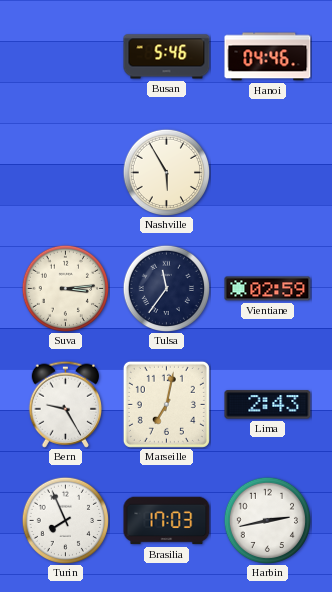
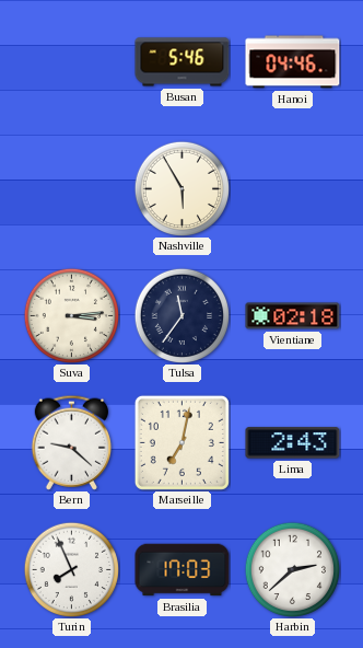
Vientiane: 02:59 -> 02:18
Bern: 9:25 -> 9:22
Harbin: 2:43 -> 2:38
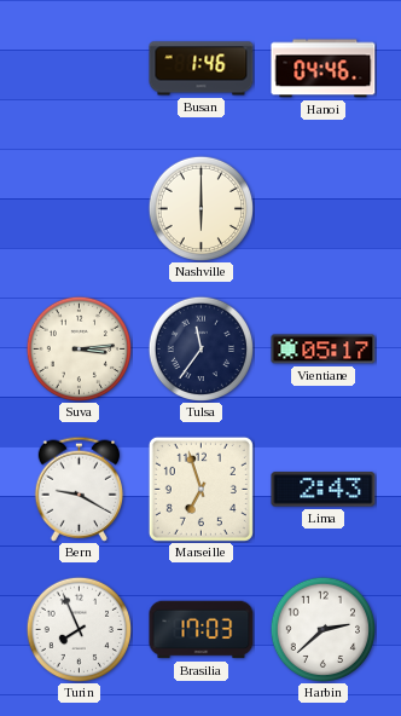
Busan: 5:46 -> 1:46
Nashville: 5:55 -> 6:00
Vientiane: 02:18 -> 05:17
Bern: 9:22 -> 9:20
Marseille: 7:02 -> 6:57
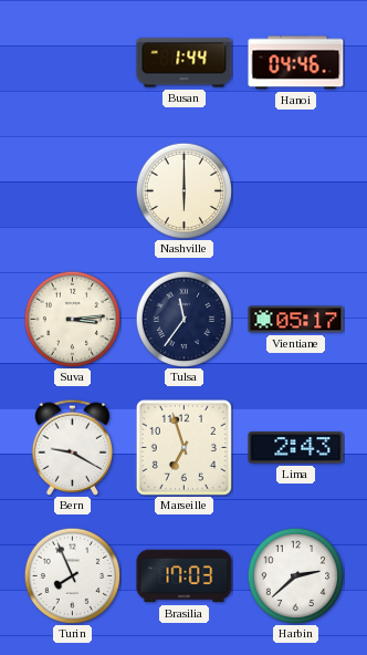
Busan: 1:46 -> 1:44
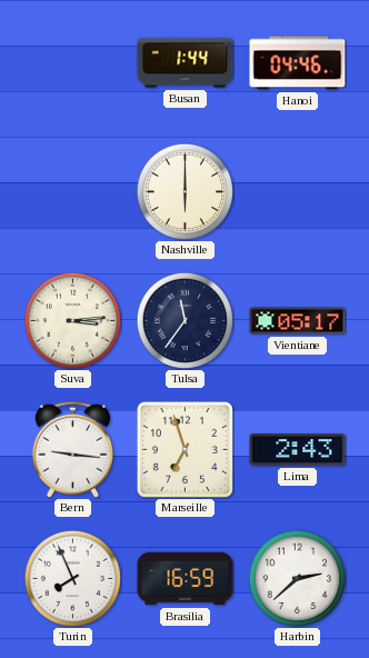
Bern: 9:20 -> 9:16
Brasilia: 17:03 -> 16:59
